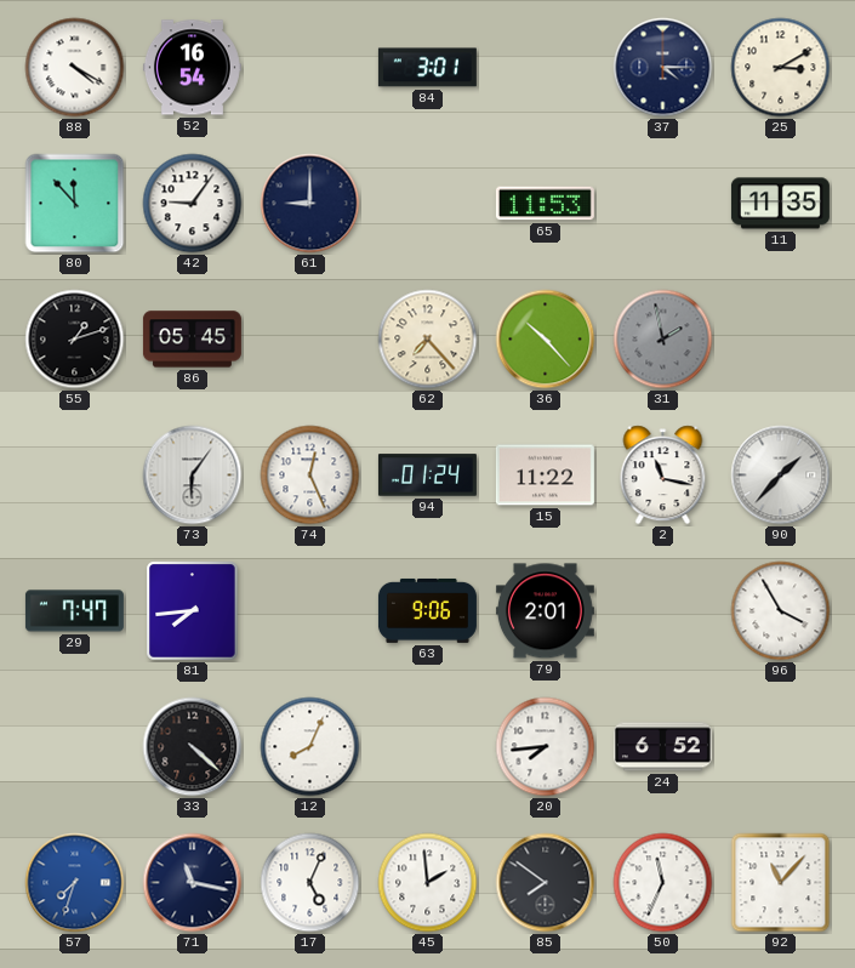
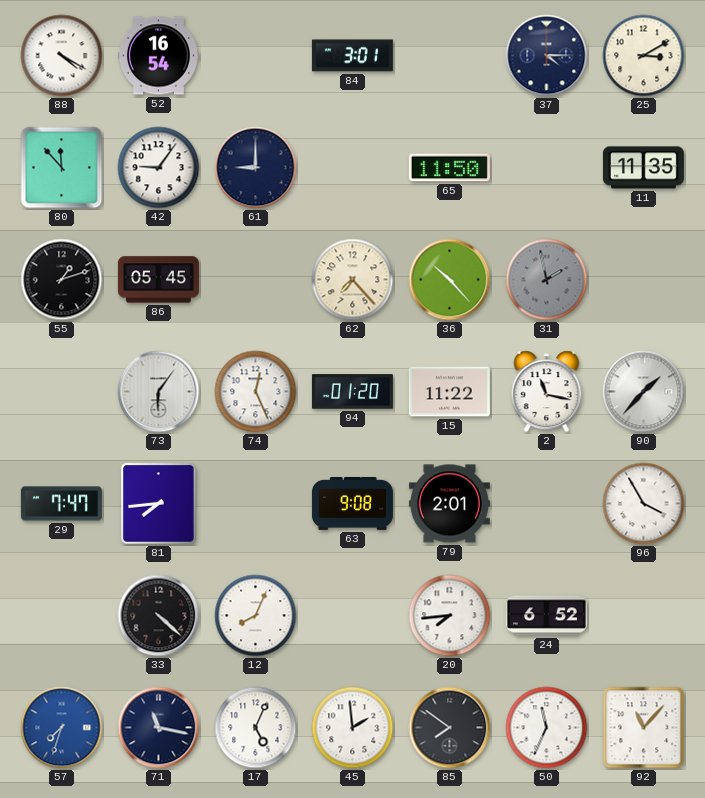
65: 11:53 -> 11:50
94: 01:24 -> 01:20
63: 9:06 -> 9:08
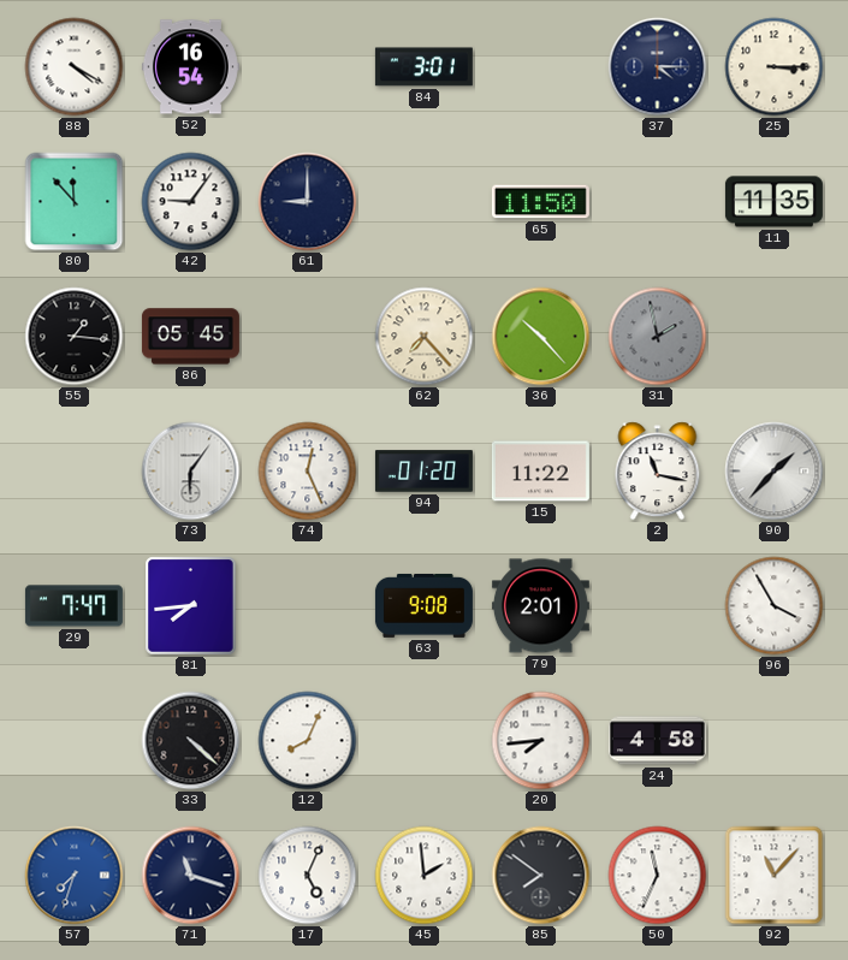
25: 3:10 -> 3:15
55: 1:12 -> 1:16
24: 6:52 -> 4:58
71: 11:17 -> 11:18
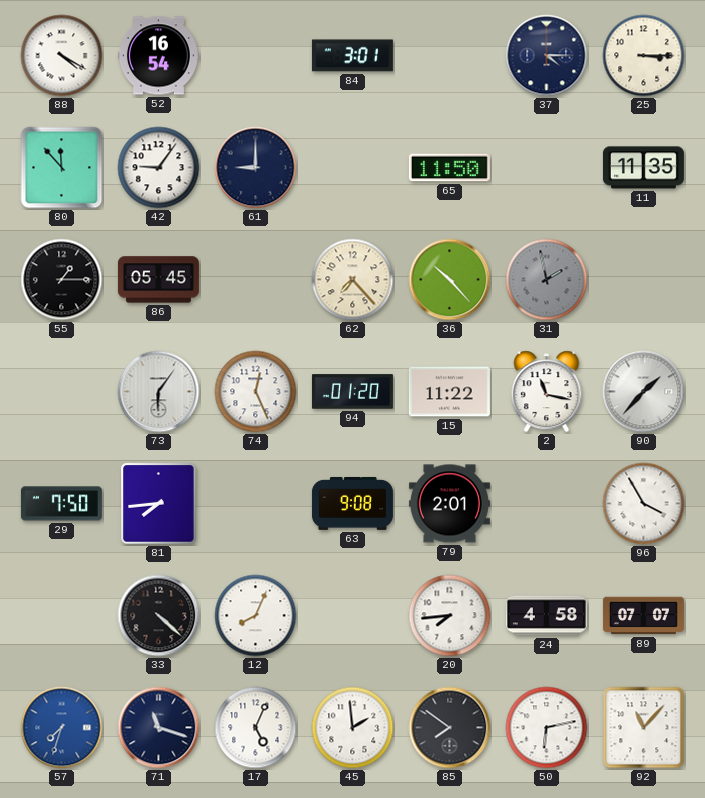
55: 1:16 -> 1:15
29: 7:47 -> 7:50
89: none -> 07:07
50: 11:34 -> 6:13
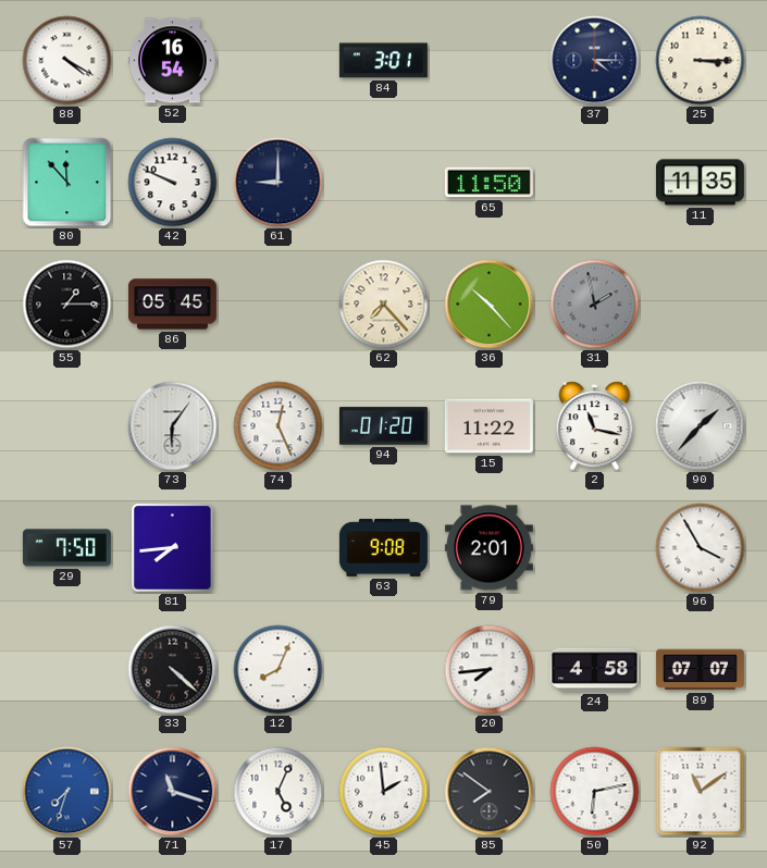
42: 9:06 -> 9:49
92: 11:07 -> 11:09
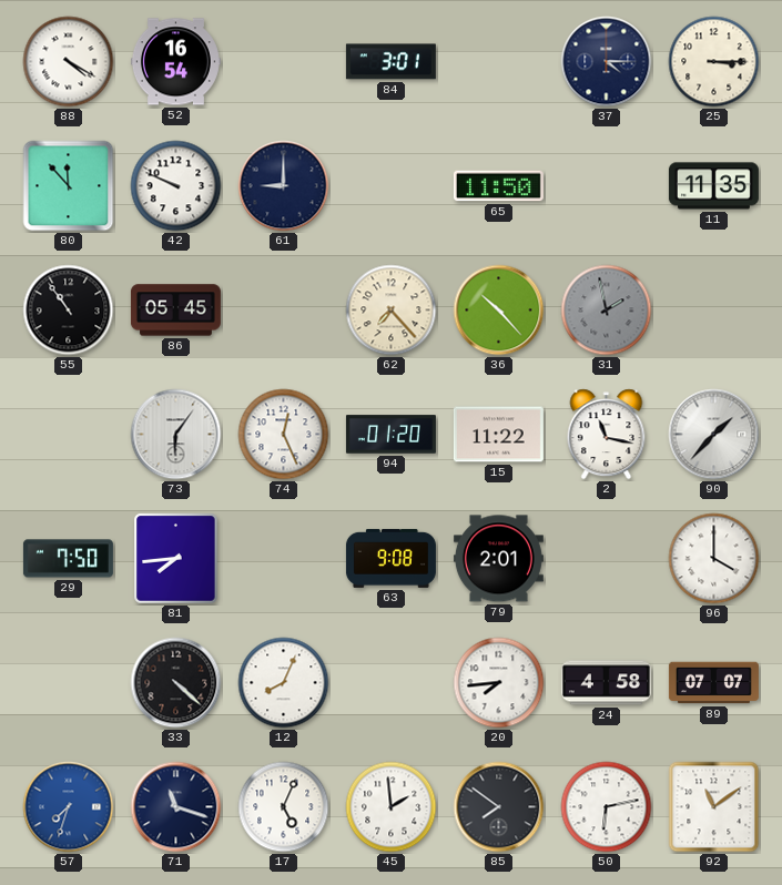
55: 1:15 -> 10:54
96: 3:55 -> 4:00
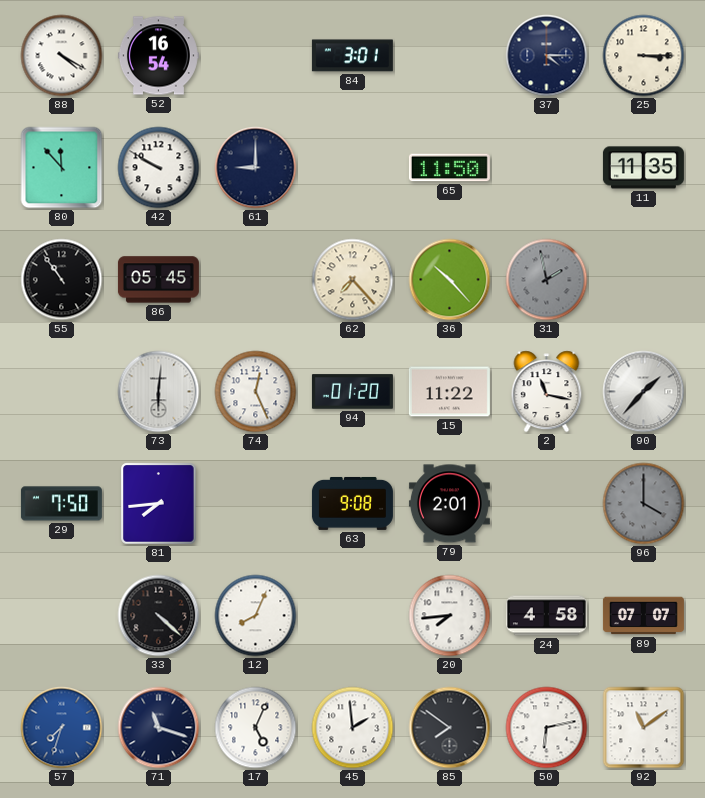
42: 9:49 -> 9:50
73: 6:06 -> 6:01
96 dial: white -> grey
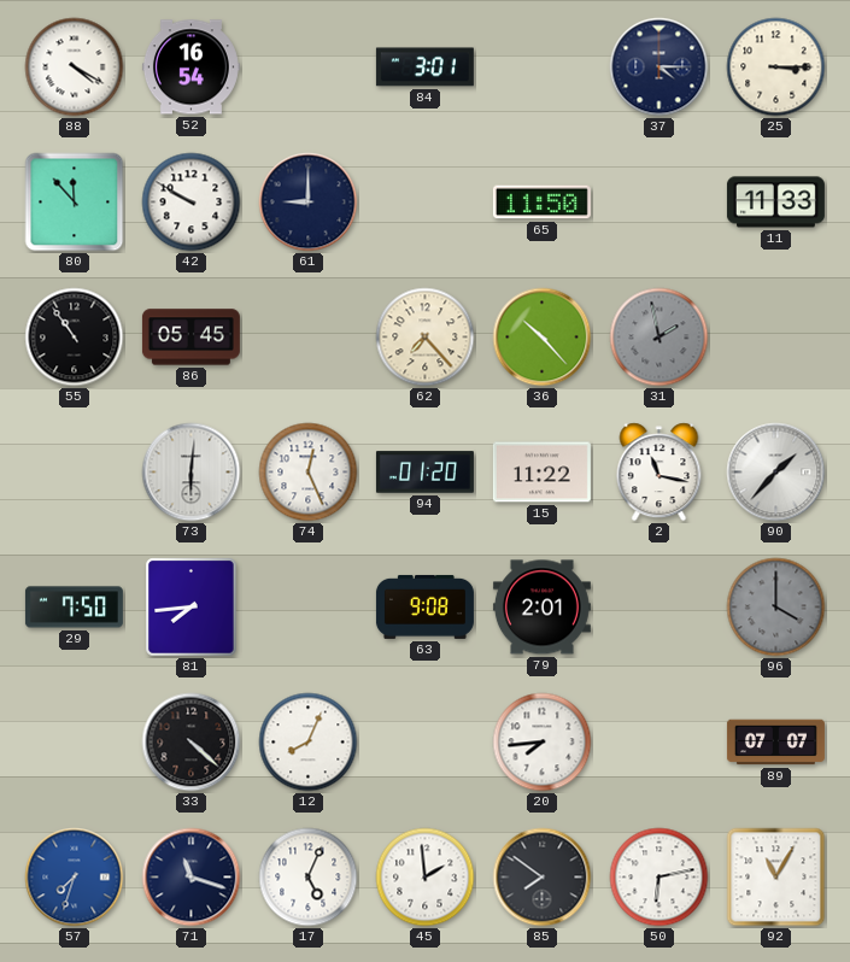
11: 11:35 -> 11:33
24: 4:58 -> none
92: 11:09 -> 11:05
